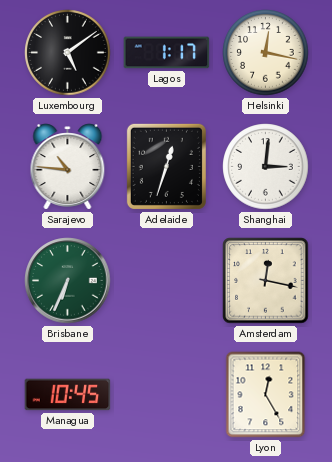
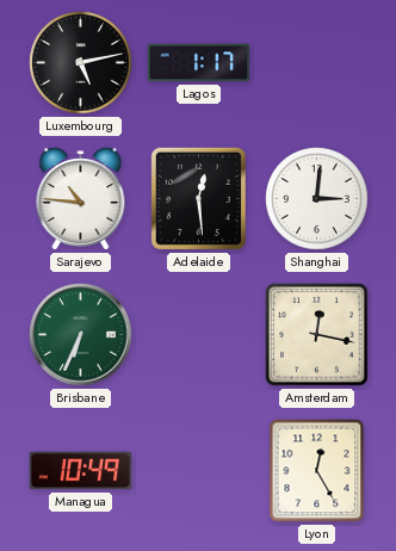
Luxembourg: 5:09 -> 5:13
Helsinki: 12:17 -> none
Adelaide: 12:33 -> 12:29
Managua: 10:45 -> 10:49
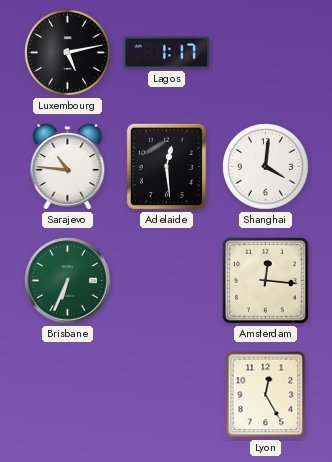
Shanghai: 3:01 -> 4:01
Amsterdam: 12:17 -> 12:16
Managua: 10:49 -> none
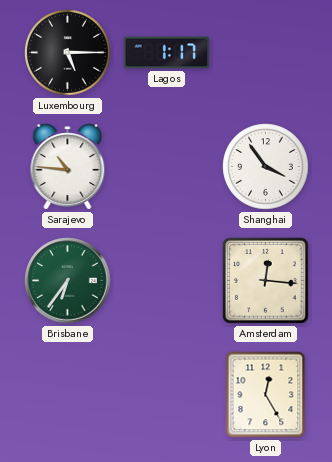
Luxembourg: 5:13 -> 5:15
Adelaide: 12:29 -> none
Shanghai: 4:01 -> 3:54
Brisbane: 6:34 -> 6:36
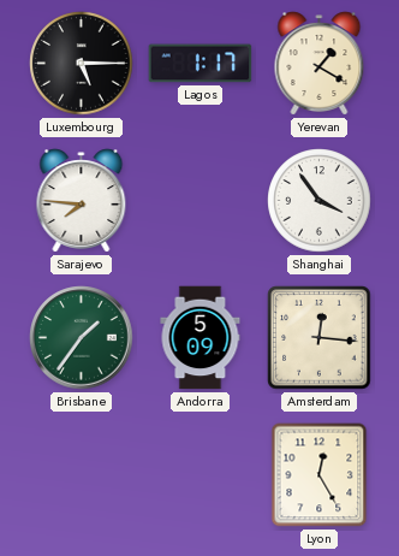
Yerevan: none -> 1:20
Sarajevo: 10:46 -> 7:46
Brisbane: 6:36 -> 1:36
Andorra: none -> 5:09
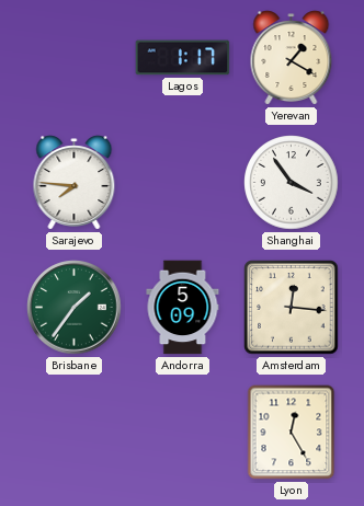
Luxembourg: 5:15 -> none
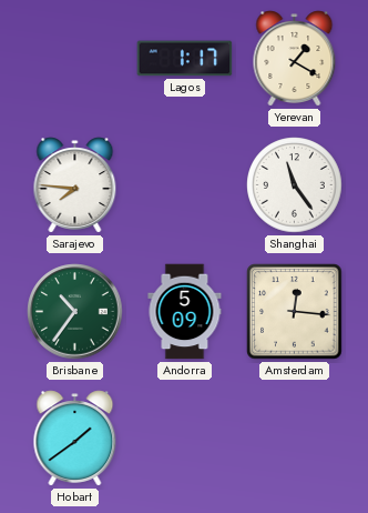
Shanghai: 3:54 -> 11:24
Brisbane: 1:36 -> 10:36
Hobart: none -> 1:39
Lyon: 12:25 -> none
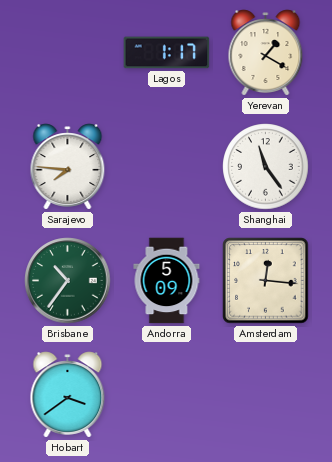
Hobart: 1:39 -> 3:39
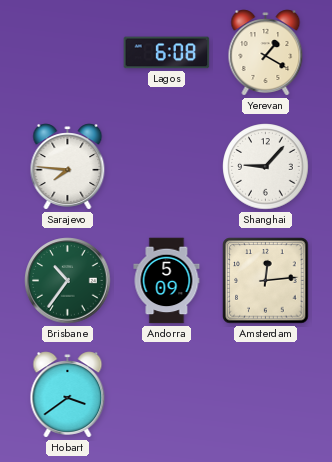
Lagos: 1:17 -> 6:08
Shanghai: 11:24 -> 9:07
Amsterdam: 12:16 -> 12:14
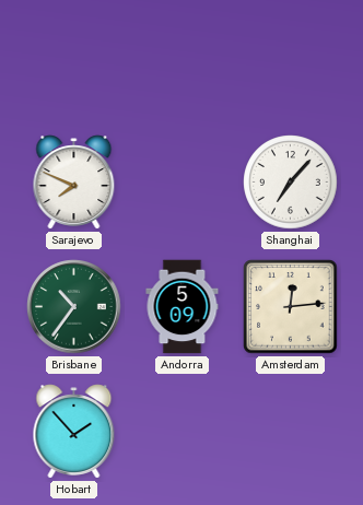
Lagos: 6:08 -> none
Yerevan: 1:20 -> none
Sarajevo: 7:46 -> 7:49
Shanghai: 9:07 -> 7:07
Hobart: 3:39 -> 1:53
